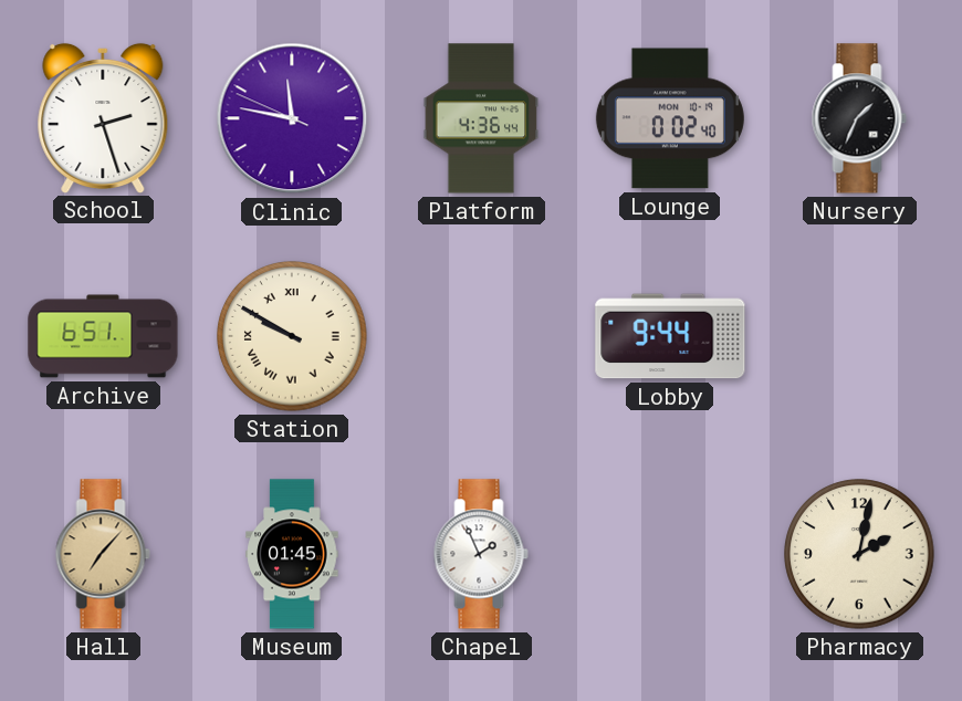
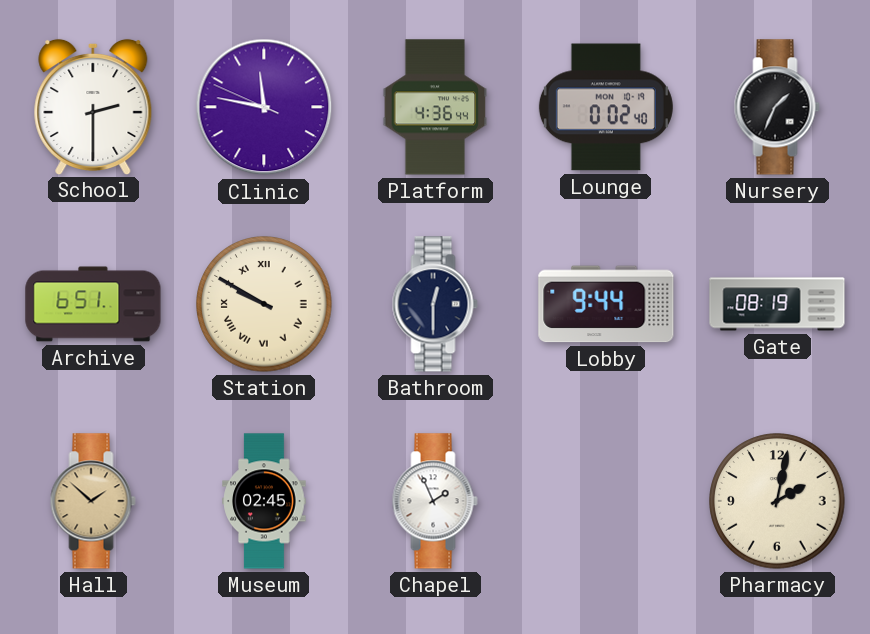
School: 2:27 -> 2:30
Bathroom: none -> 12:30
Gate: none -> 08:19
Hall: 7:07 -> 1:52
Museum: 01:45 -> 02:45
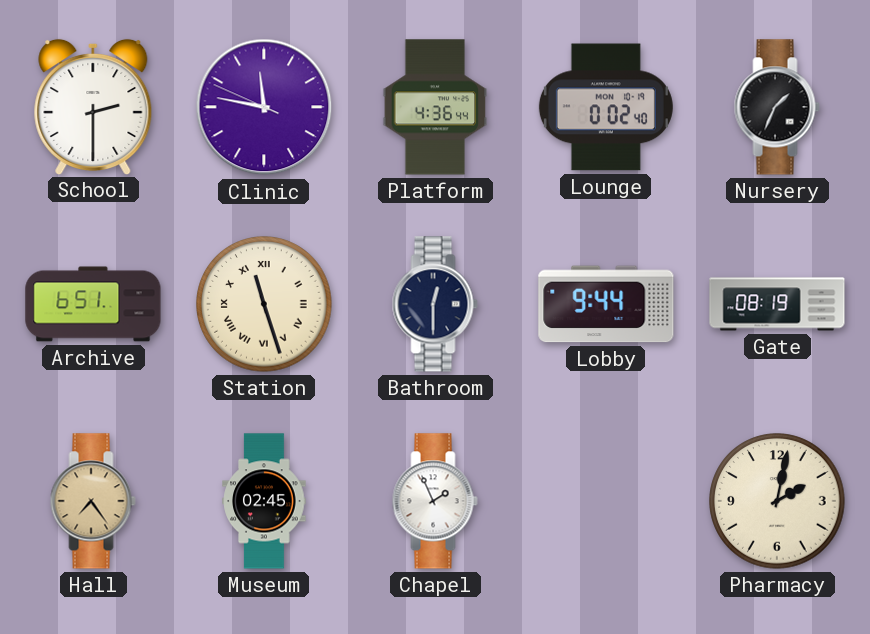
Station: 9:50 -> 11:27
Hall: 1:52 -> 7:24
